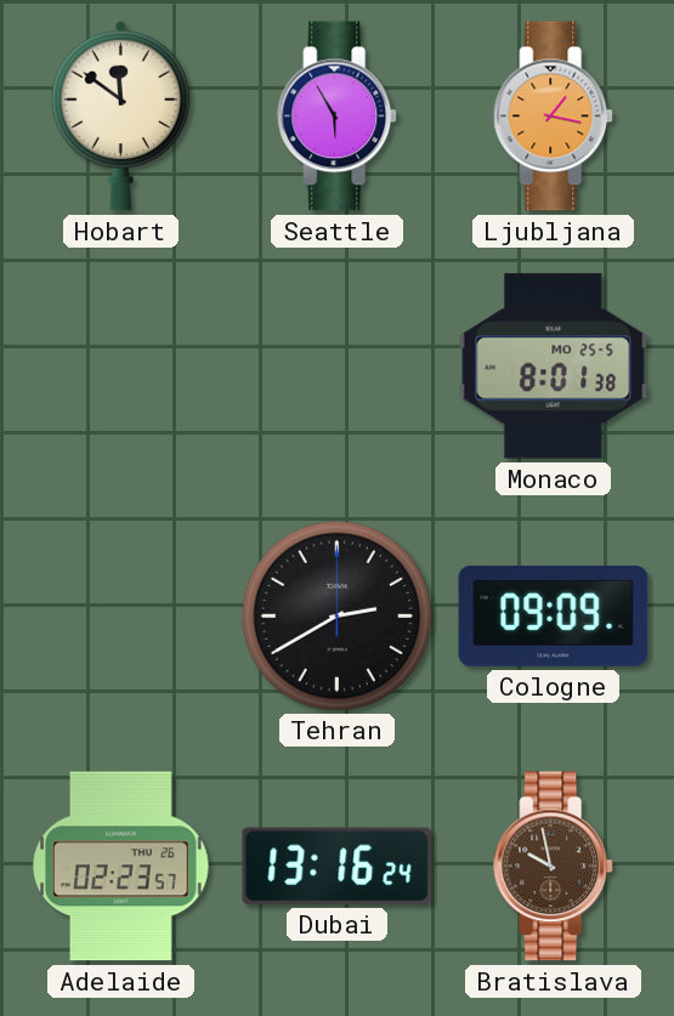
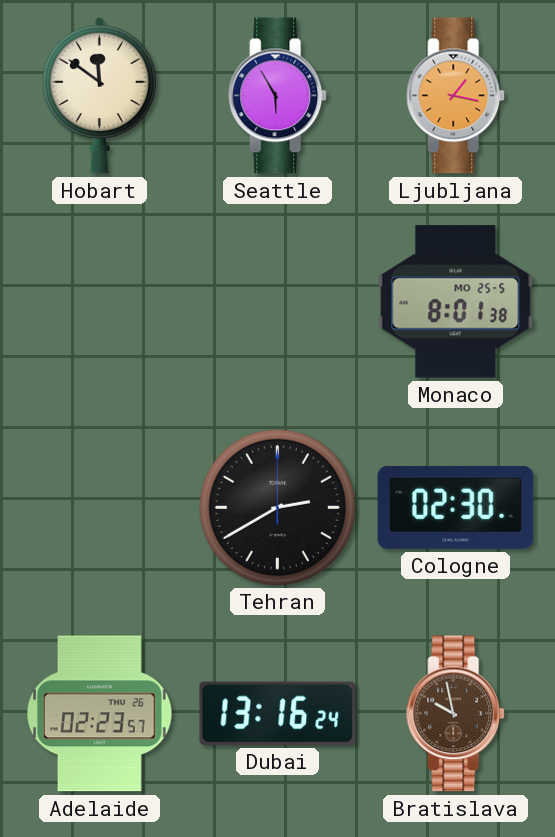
Cologne: 09:09 -> 02:30
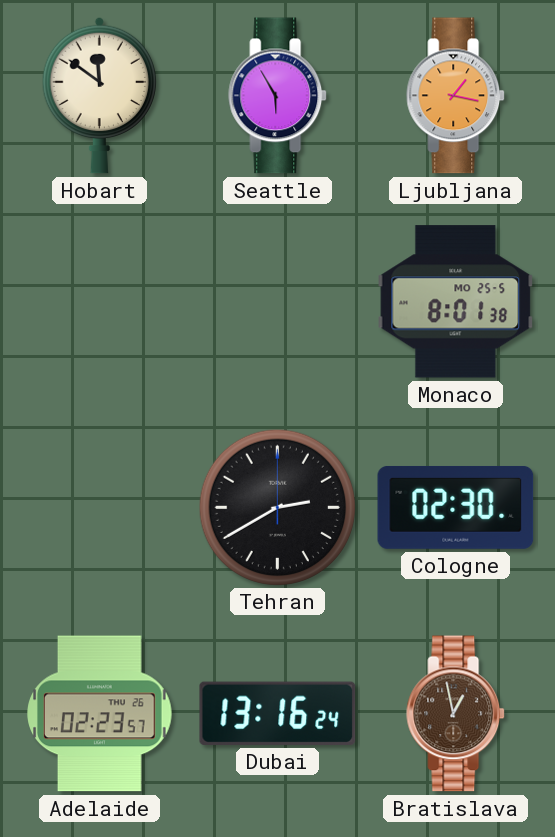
Bratislava: 9:58 -> 12:58
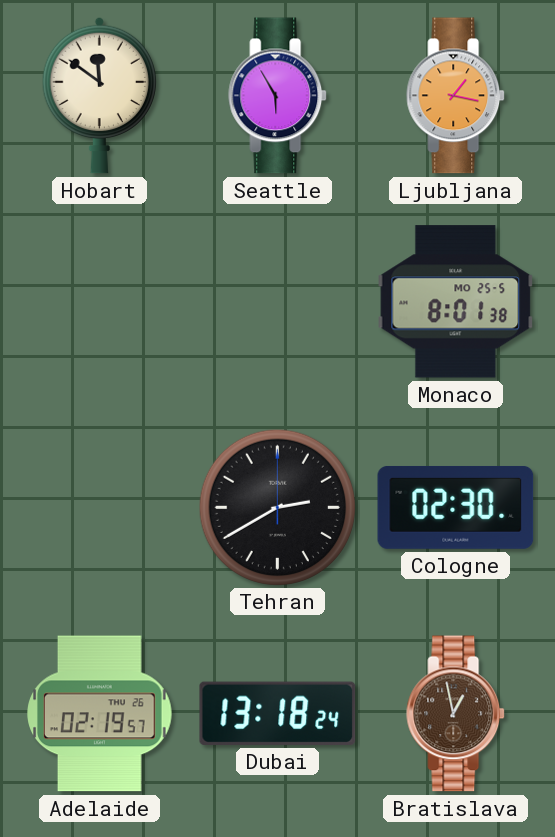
Adelaide: 02:23 -> 02:19
Dubai: 13:16 -> 13:18
